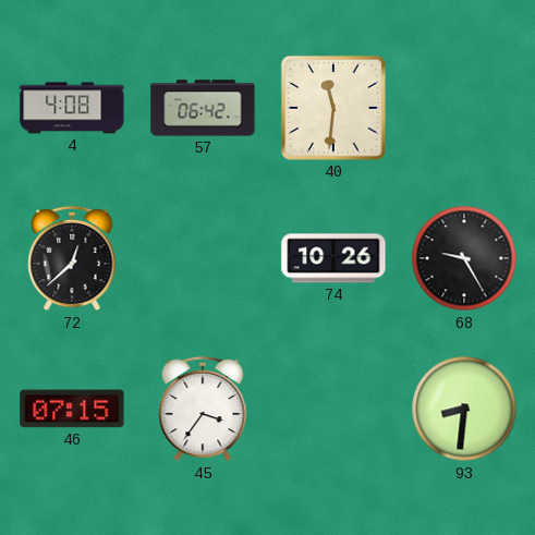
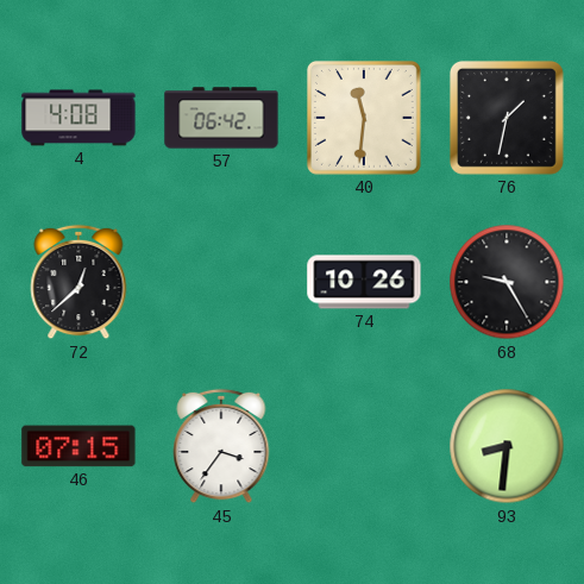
76: none -> 1:32
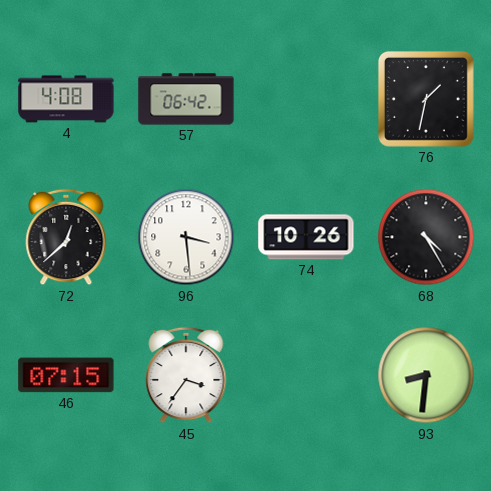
40: 11:31 -> none
96: none -> 3:29
68: 9:25 -> 4:25
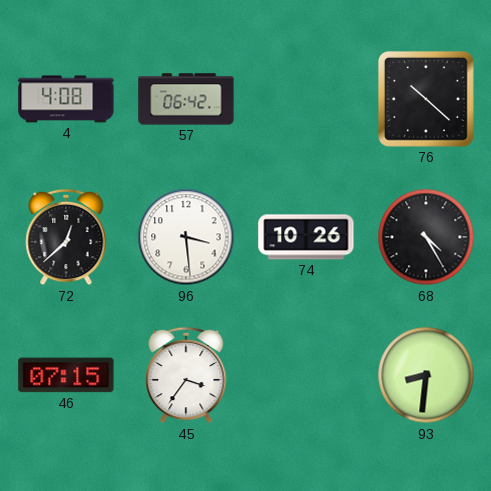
76: 1:32 -> 10:22
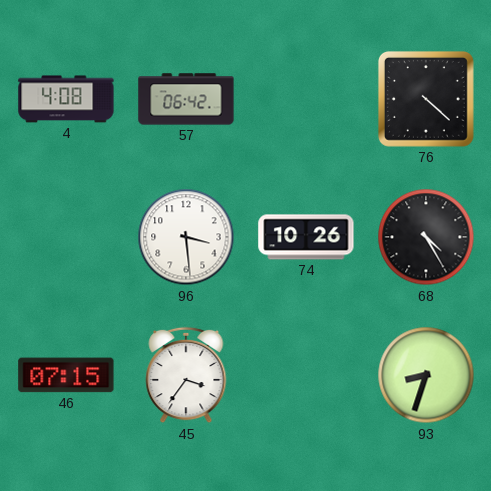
76: 10:22 -> 4:22
72: 12:38 -> none
93: 8:31 -> 8:33
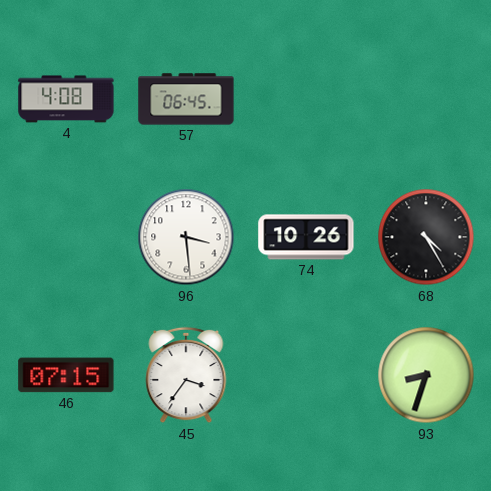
57: 06:42 -> 06:45
76: 4:22 -> none
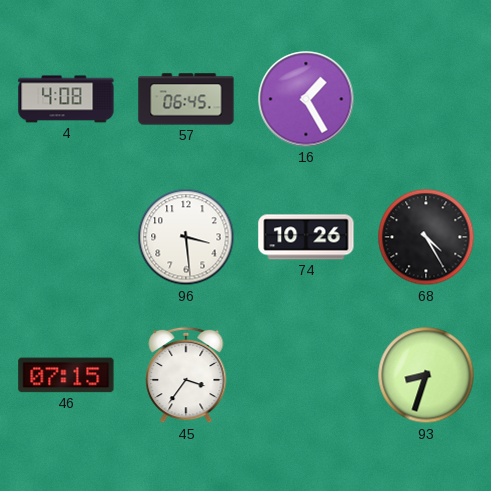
16: none -> 1:25
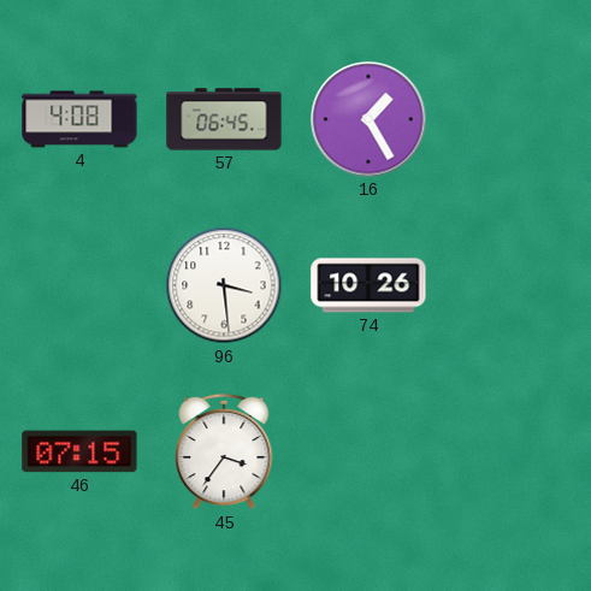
68: 4:25 -> none
93: 8:33 -> none
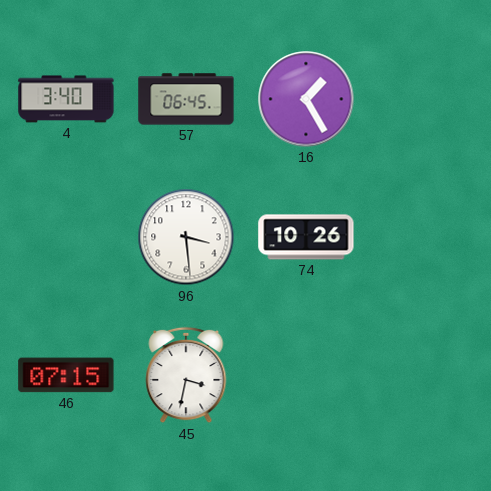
4: 4:08 -> 3:40
45: 3:36 -> 3:32
